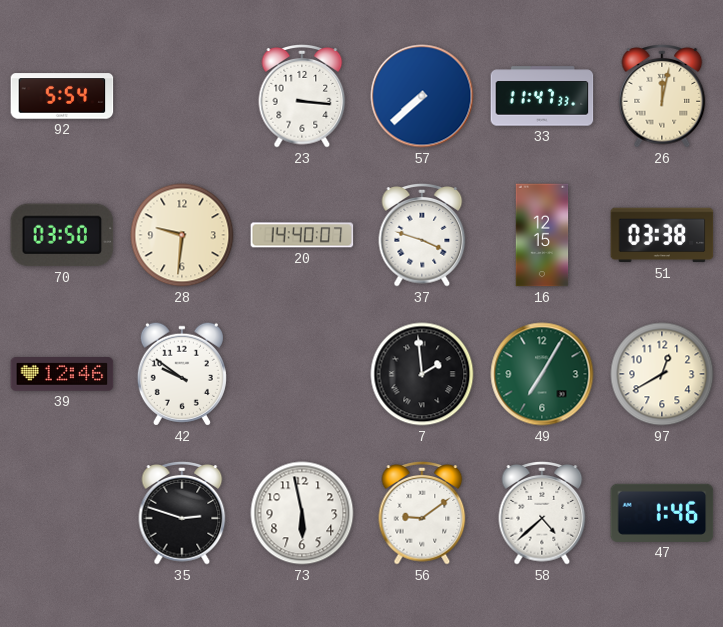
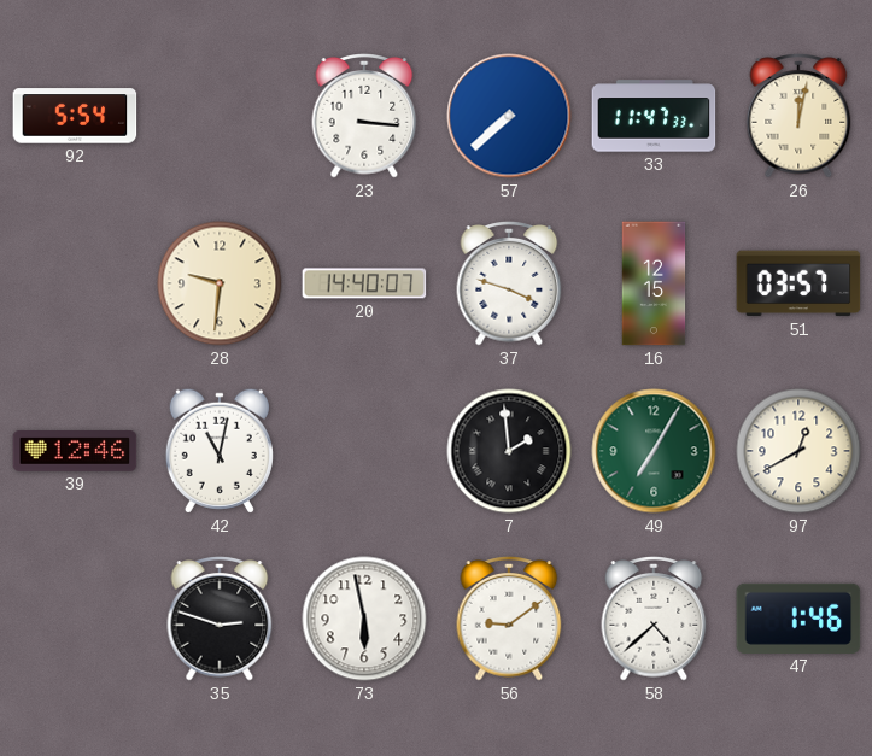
70: 03:50 -> none
51: 03:38 -> 03:57
42: 9:51 -> 11:02
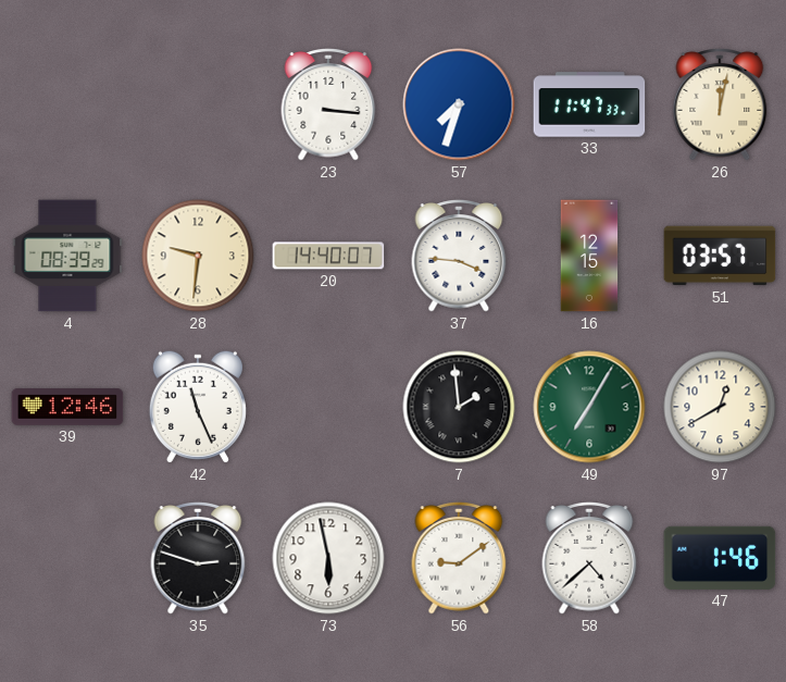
92: 5:54 -> none
57: 7:38 -> 7:33
4: none -> 08:39
37: 3:48 -> 3:46
42: 11:02 -> 11:26
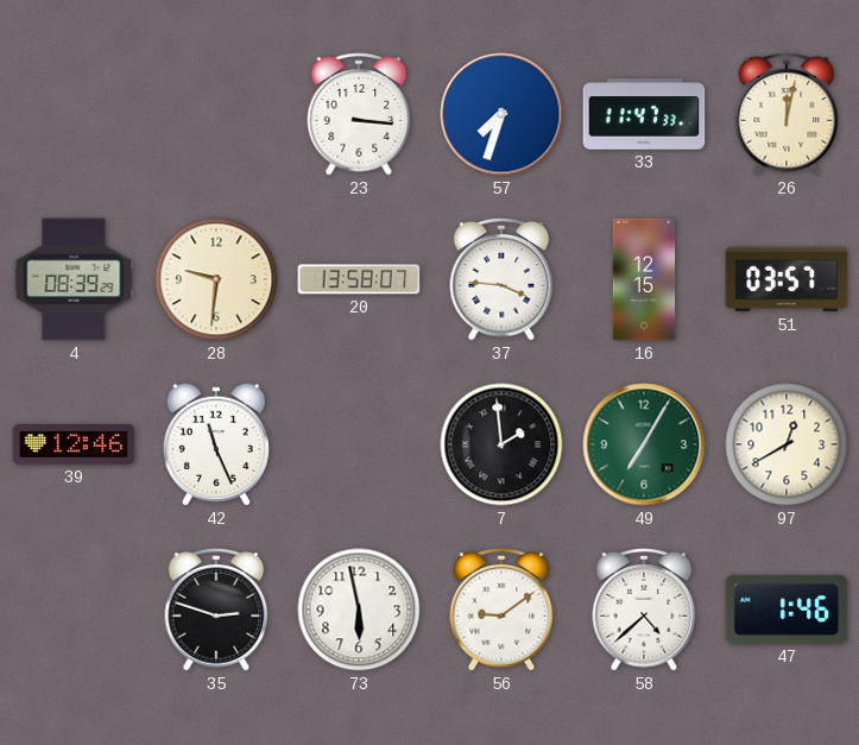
20: 14:40 -> 13:58
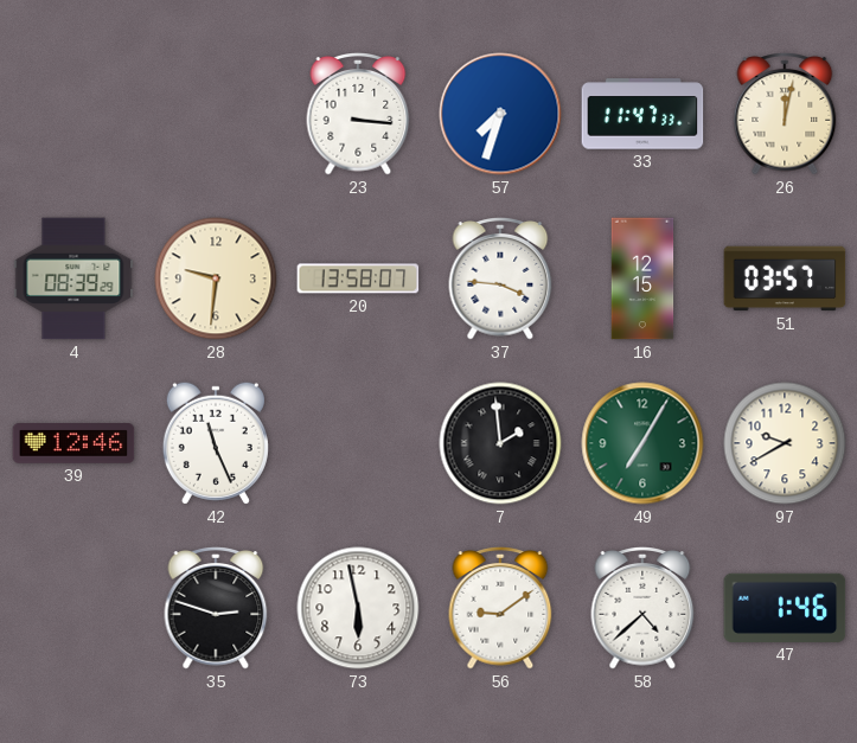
97: 12:40 -> 9:40
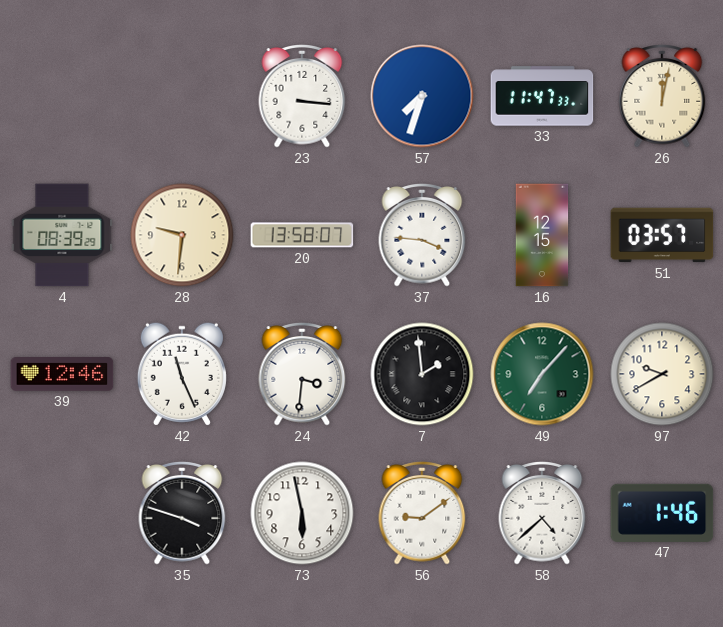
24: none -> 3:31
49: 7:05 -> 7:07
35: 2:48 -> 3:48
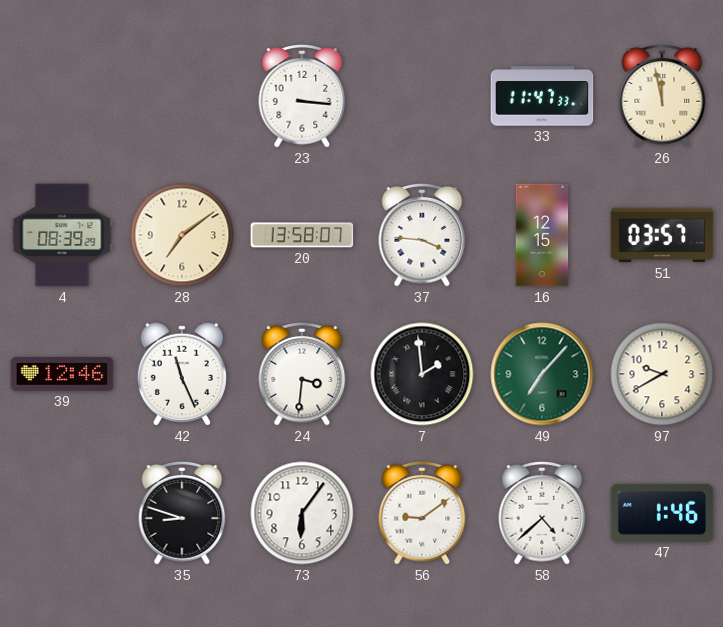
57: 7:33 -> none
26: 12:02 -> 11:58
28: 9:31 -> 7:09
35: 3:48 -> 8:48
73: 5:58 -> 6:06
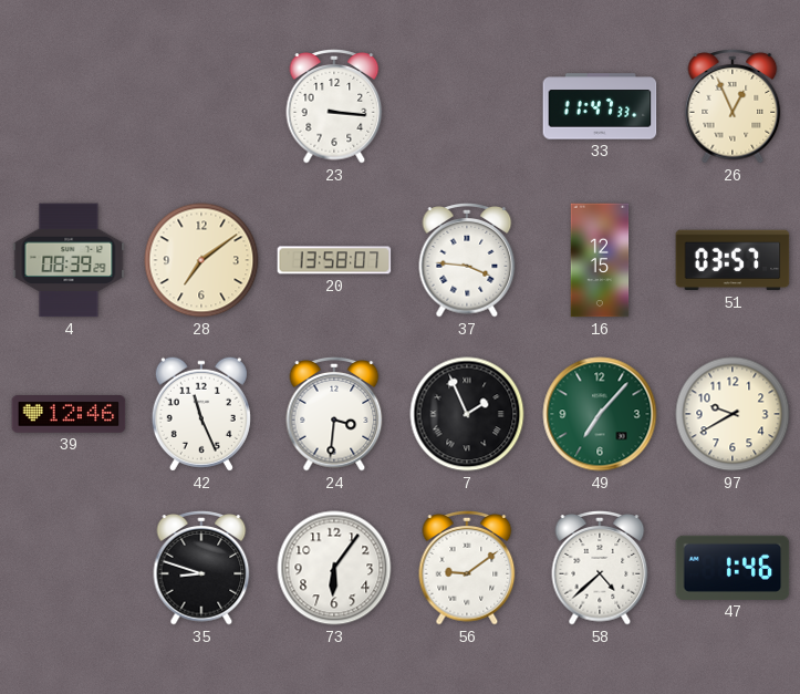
26: 11:58 -> 12:56
7: 1:59 -> 1:56
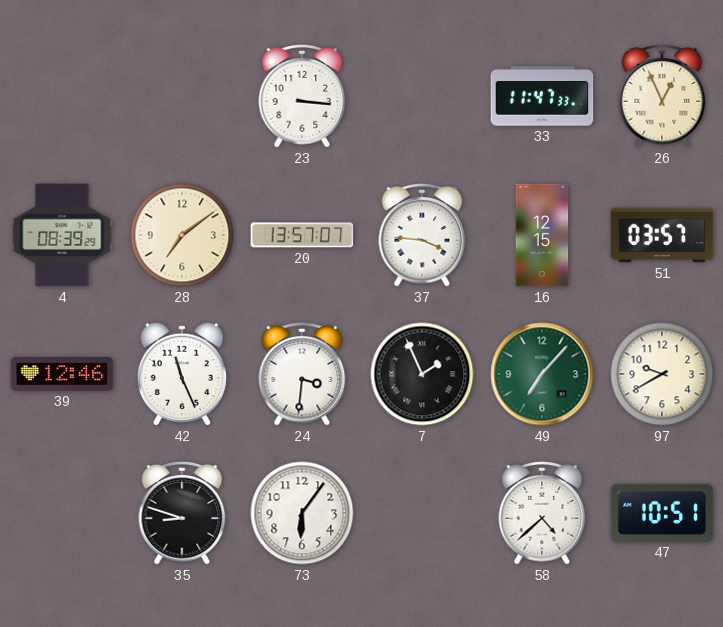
20: 13:58 -> 13:57
56: 9:09 -> none
47: 1:46 -> 10:51
